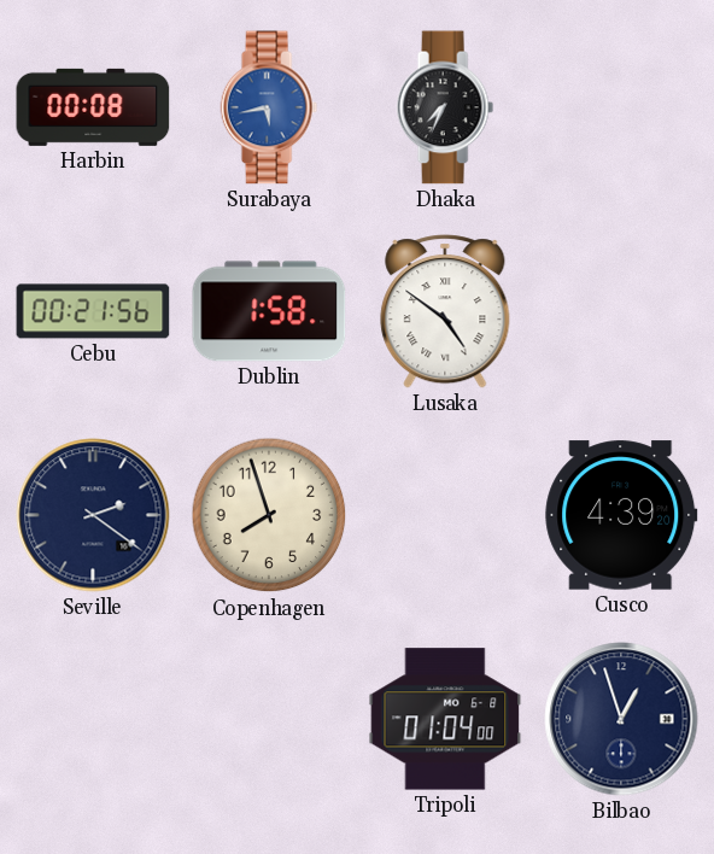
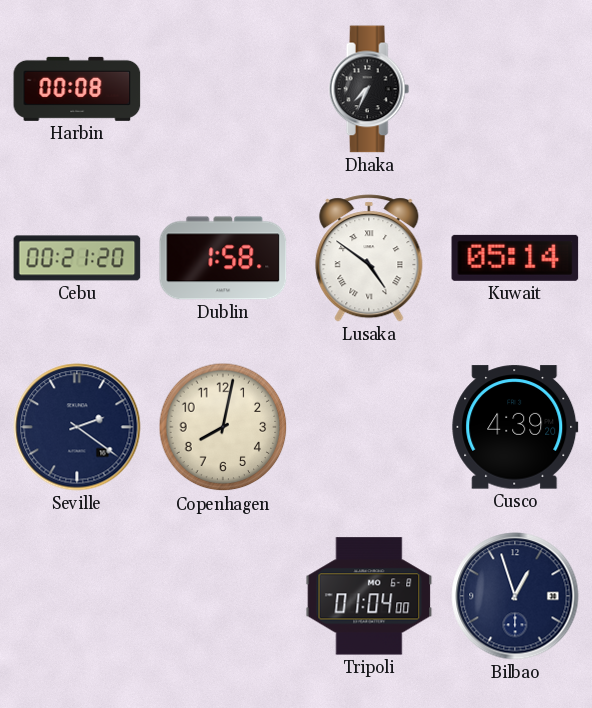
Surabaya: 5:43 -> none
Cebu: 00:21:56 -> 00:21:20
Kuwait: none -> 05:14
Copenhagen: 7:57 -> 8:02
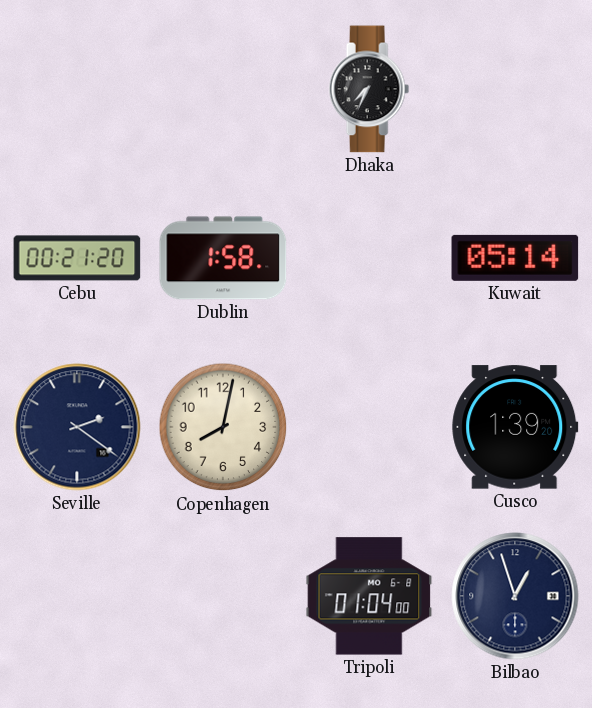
Harbin: 00:08 -> none
Lusaka: 4:51 -> none
Cusco: 4:39 -> 1:39
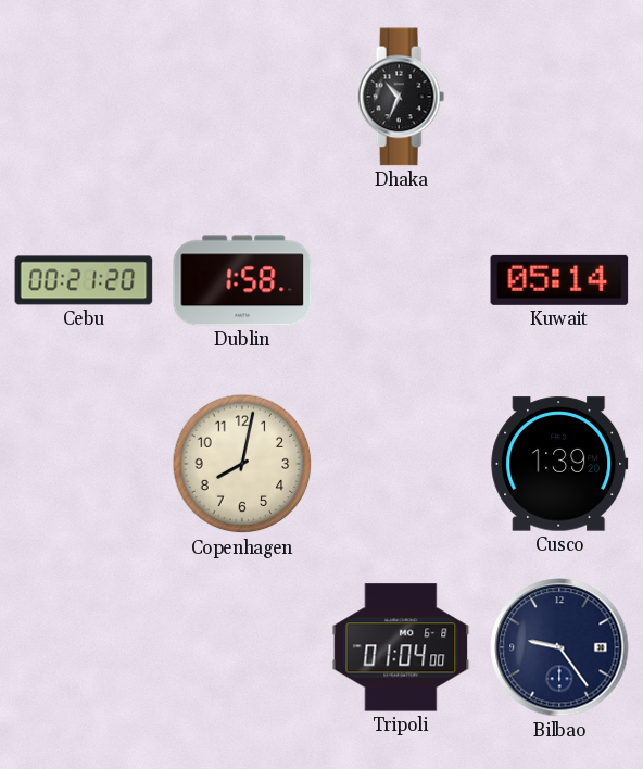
Dhaka: 7:34 -> 10:34
Seville: 2:21 -> none
Bilbao: 12:57 -> 9:24
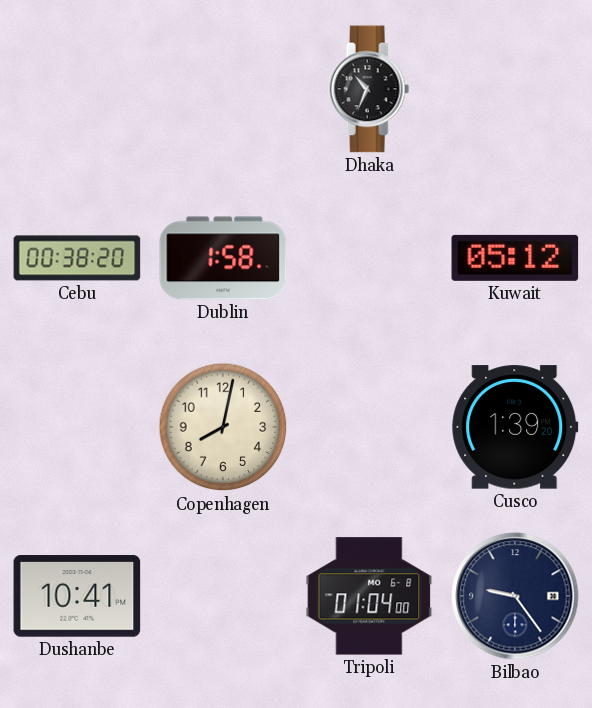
Cebu: 00:21 -> 00:38
Kuwait: 05:14 -> 05:12
Dushanbe: none -> 10:41
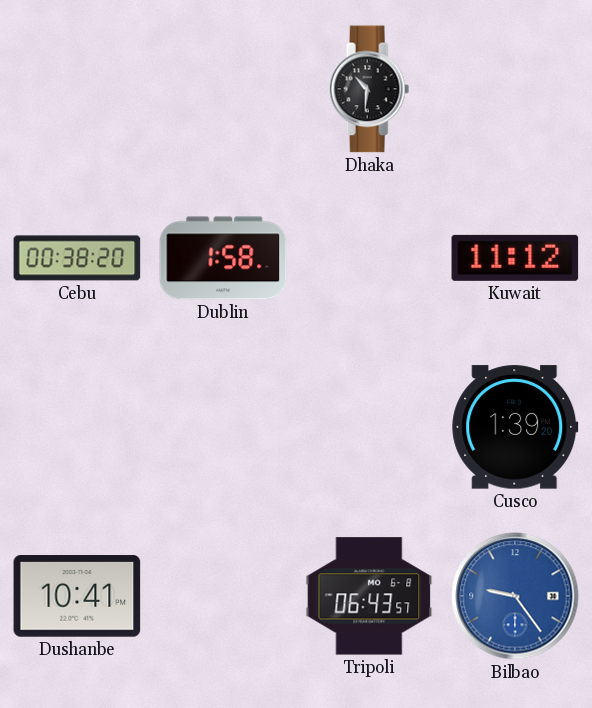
Dhaka: 10:34 -> 10:31
Kuwait: 05:12 -> 11:12
Copenhagen: 8:02 -> none
Tripoli: 01:04 -> 06:43
Bilbao dial: navy -> blue
